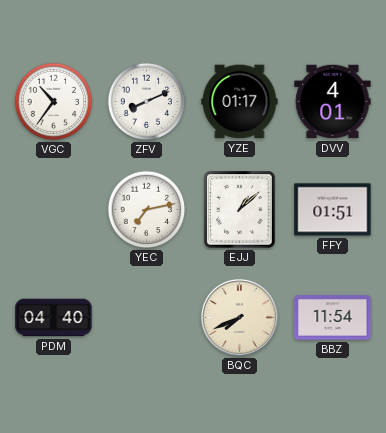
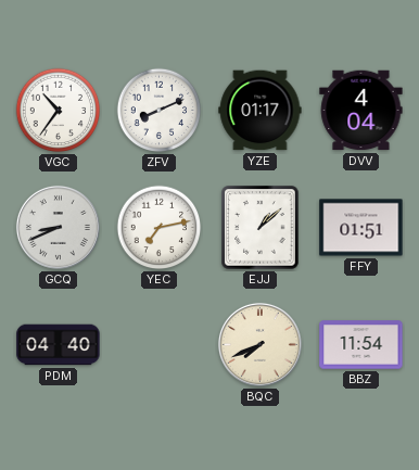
DVV: 4:01 -> 4:04
GCQ: none -> 8:41
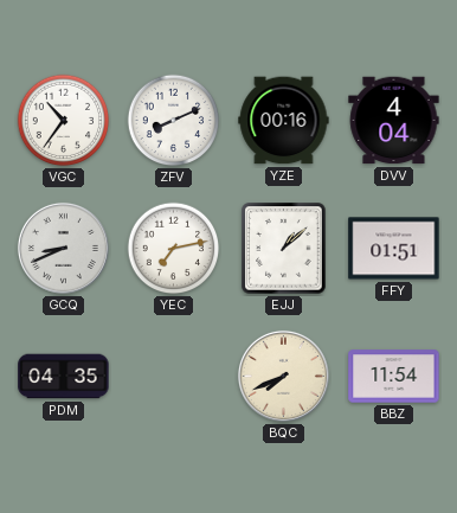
YZE: 01:17 -> 00:16
PDM: 04:40 -> 04:35
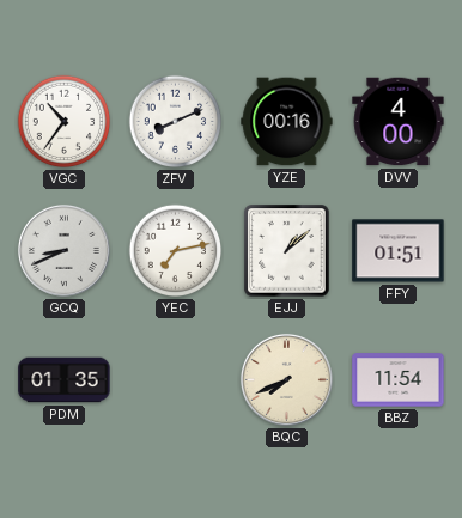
DVV: 4:04 -> 4:00
PDM: 04:35 -> 01:35
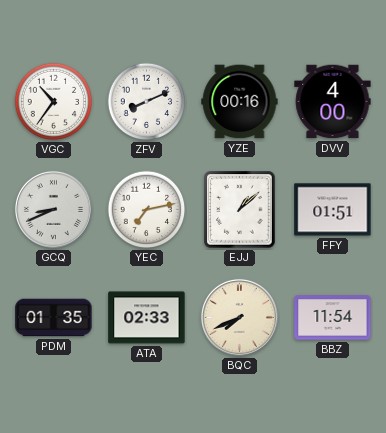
ATA: none -> 02:33
